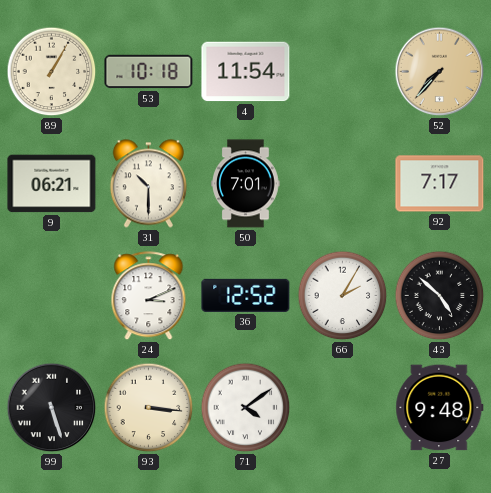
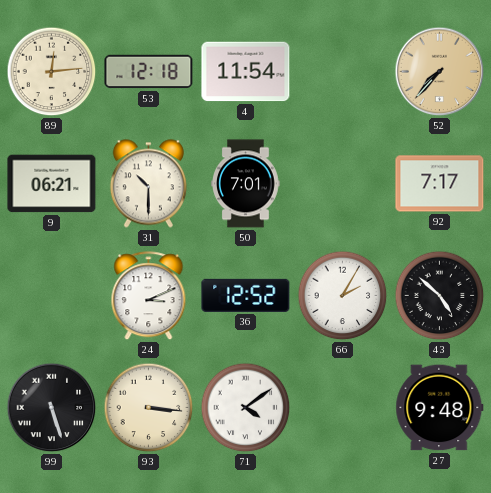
89: 1:05 -> 12:14
53: 10:18 -> 12:18
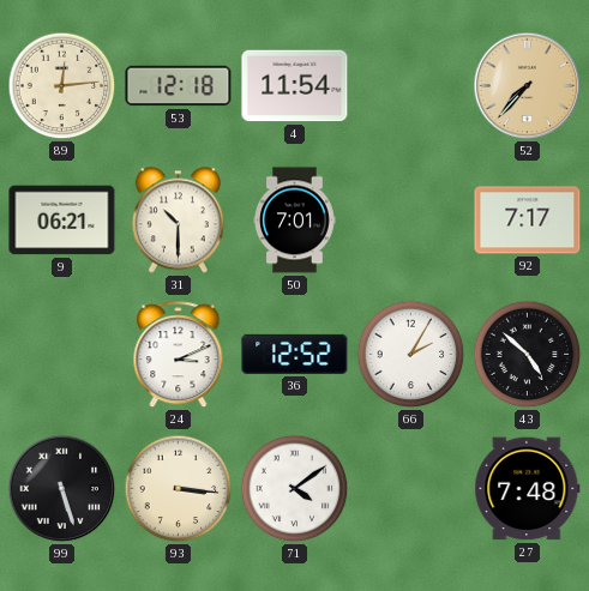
27: 9:48 -> 7:48
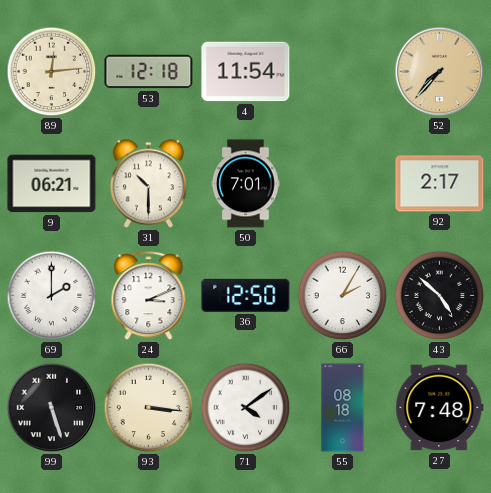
92: 7:17 -> 2:17
69: none -> 2:00
36: 12:52 -> 12:50
55: none -> 08:18
